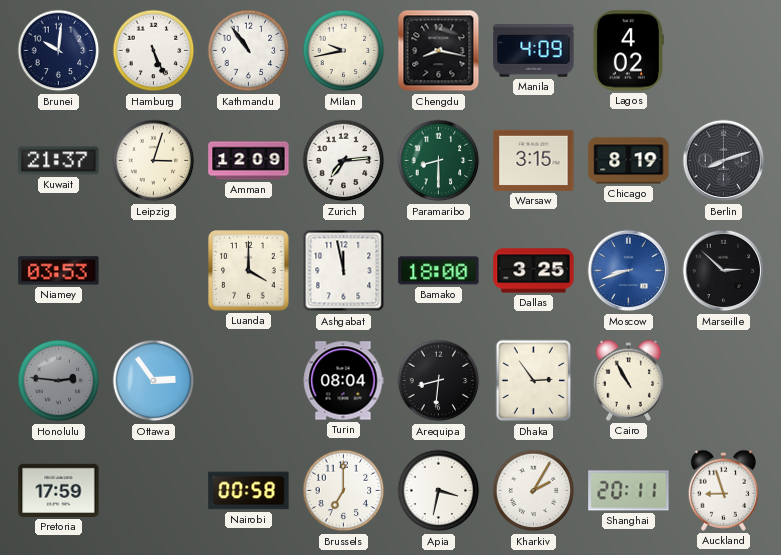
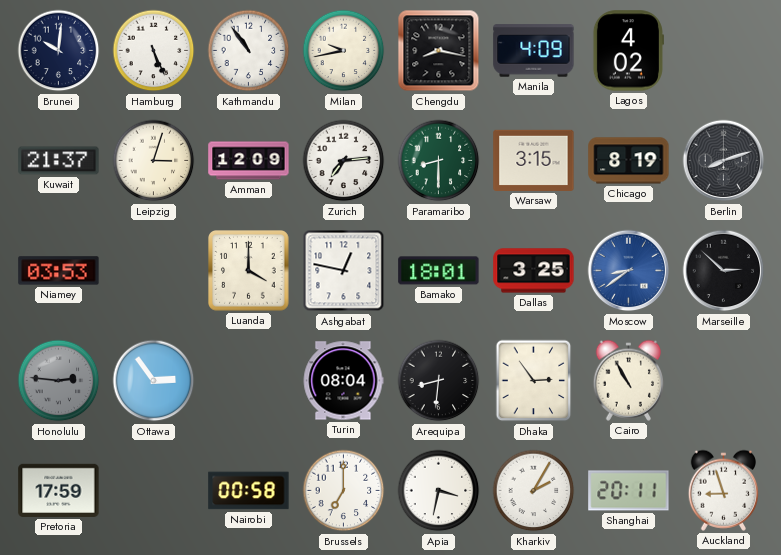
Ashgabat: 11:58 -> 12:47
Bamako: 18:00 -> 18:01
Moscow: 8:42 -> 8:39
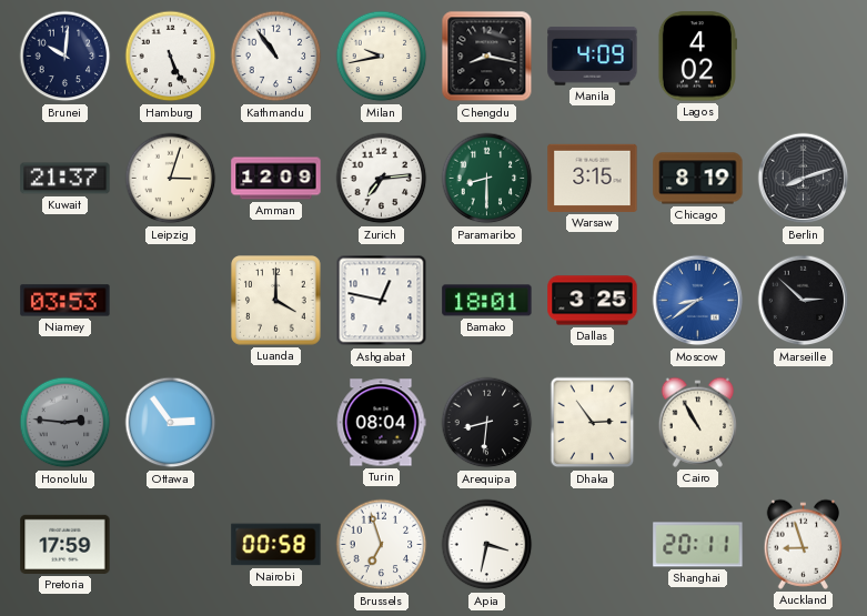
Brussels: 7:00 -> 6:57
Kharkiv: 2:05 -> none
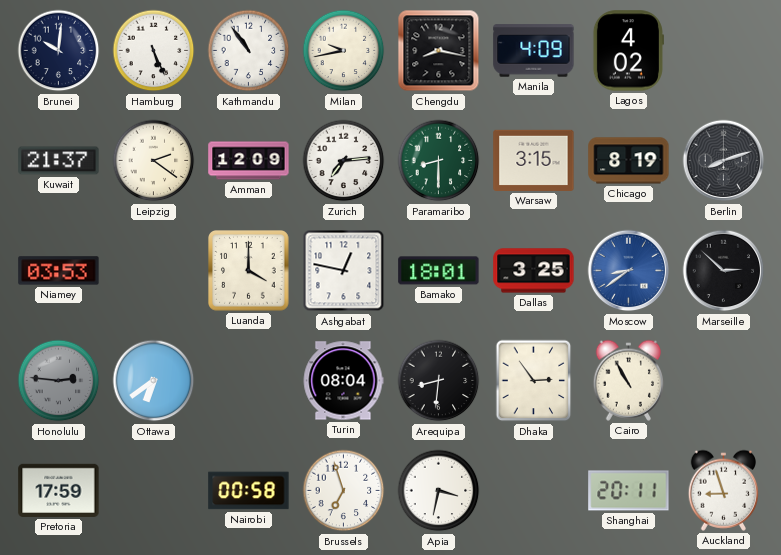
Leipzig: 3:03 -> 2:21
Ottawa: 2:54 -> 6:39
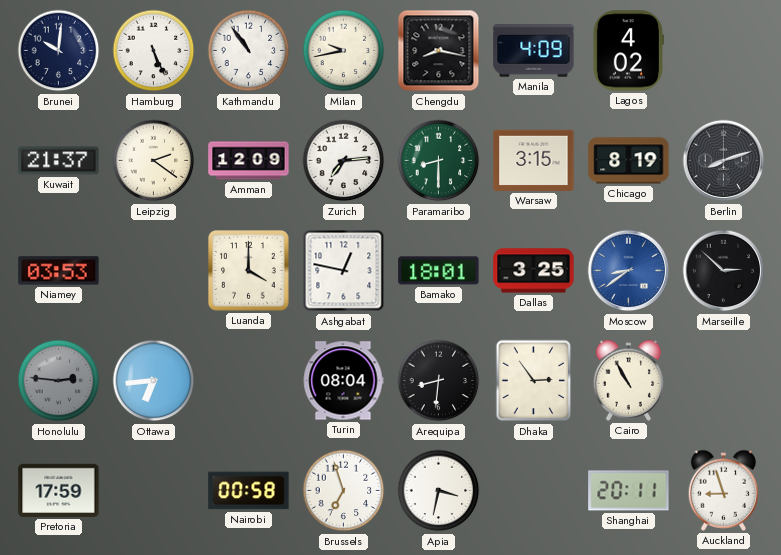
Ottawa: 6:39 -> 6:44
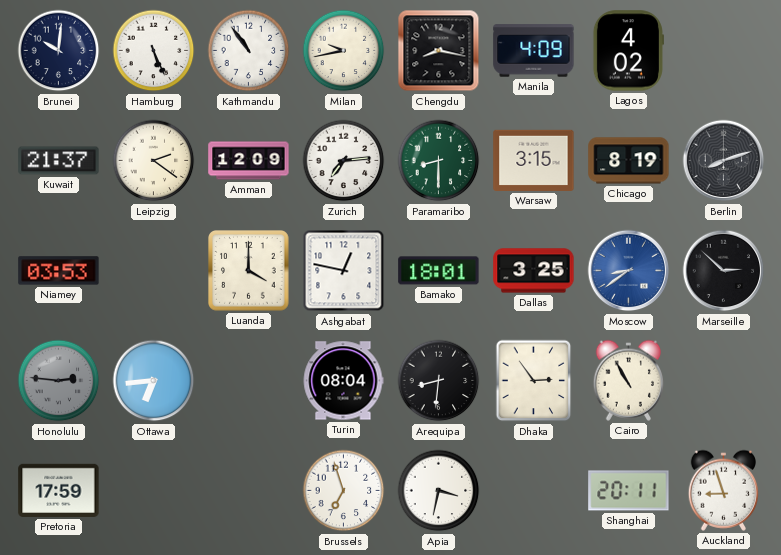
Nairobi: 00:58 -> none
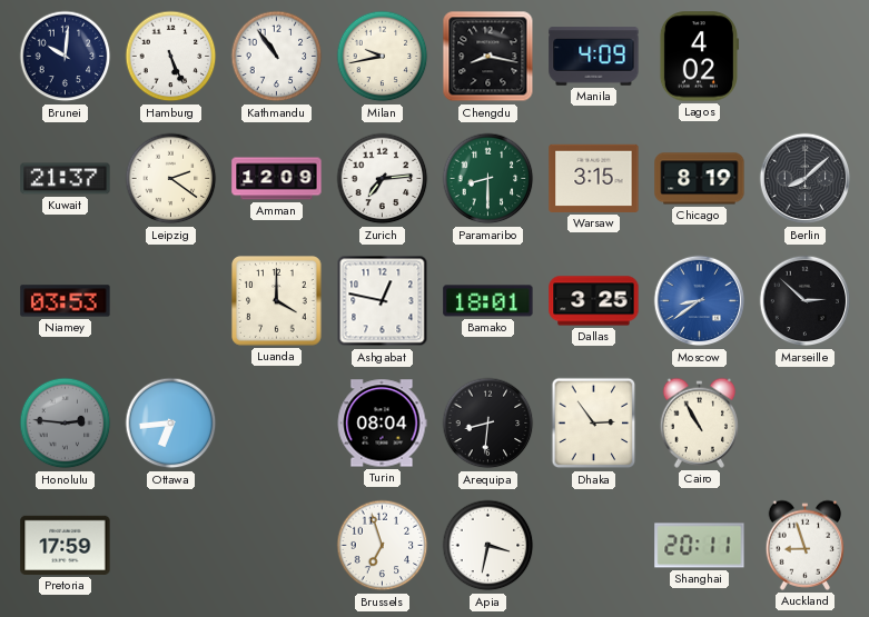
Berlin: 8:12 -> 8:08
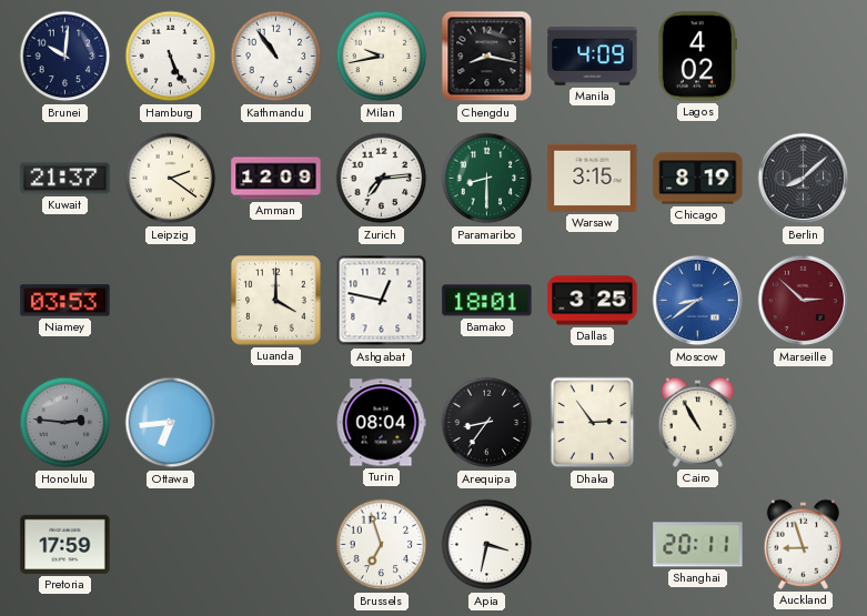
Marseille dial: black -> burgundy
Arequipa: 8:31 -> 8:36
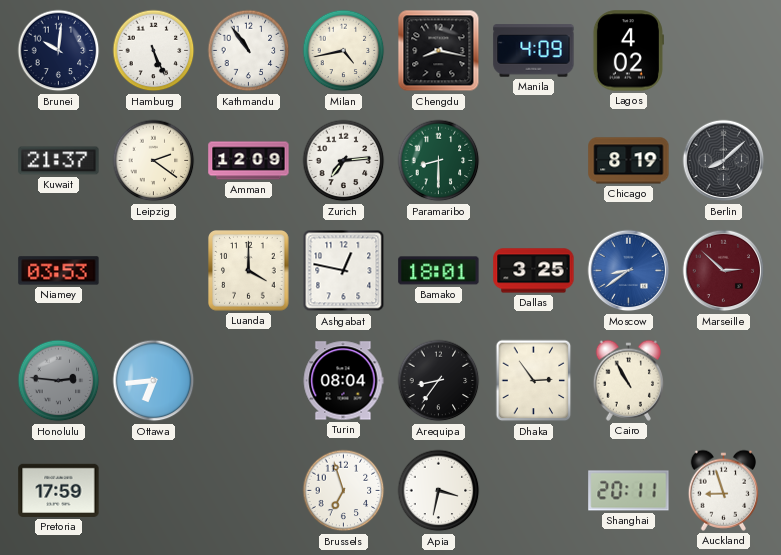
Milan: 9:43 -> 4:43
Warsaw: 3:15 -> none
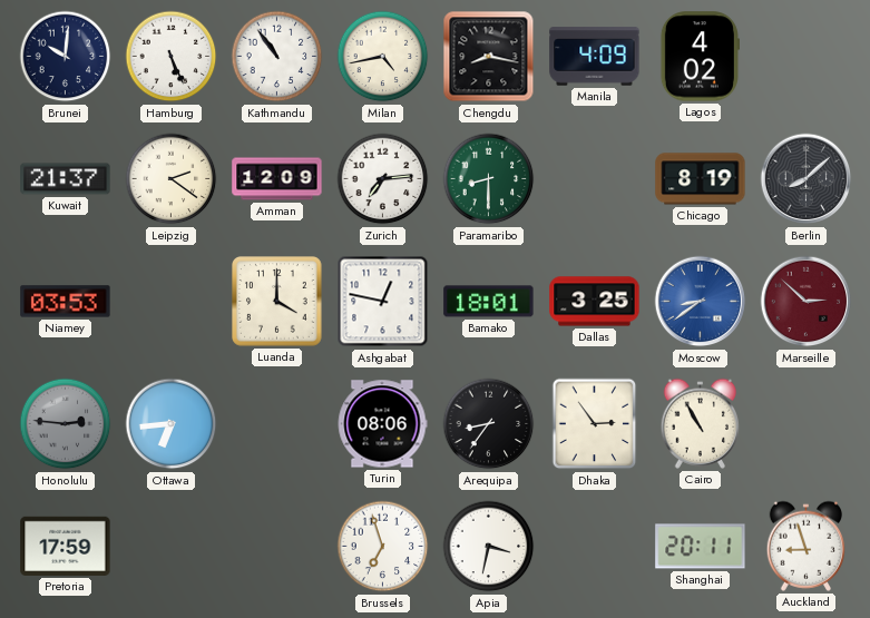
Turin: 08:04 -> 08:06
